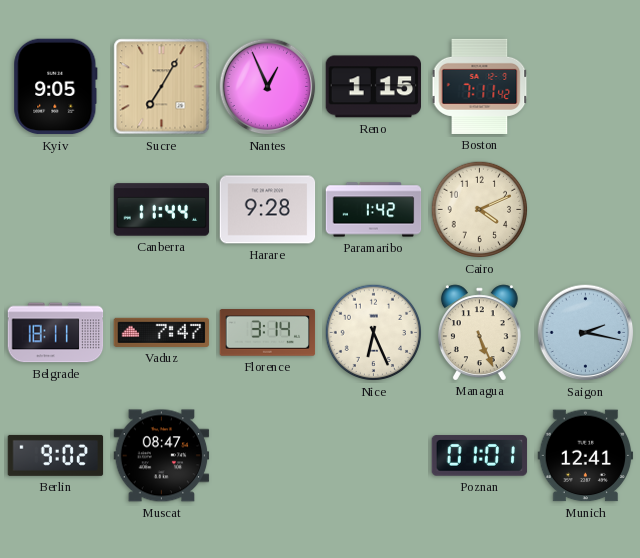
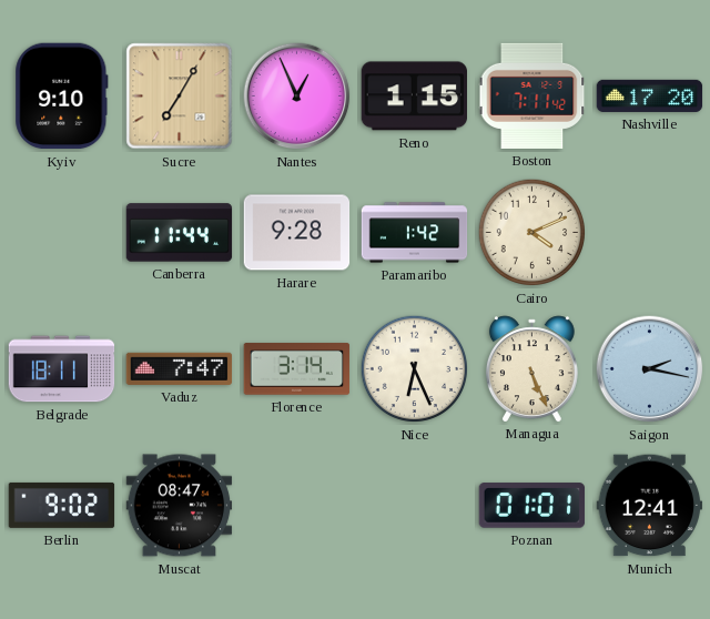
Kyiv: 9:05 -> 9:10
Nashville: none -> 17:20
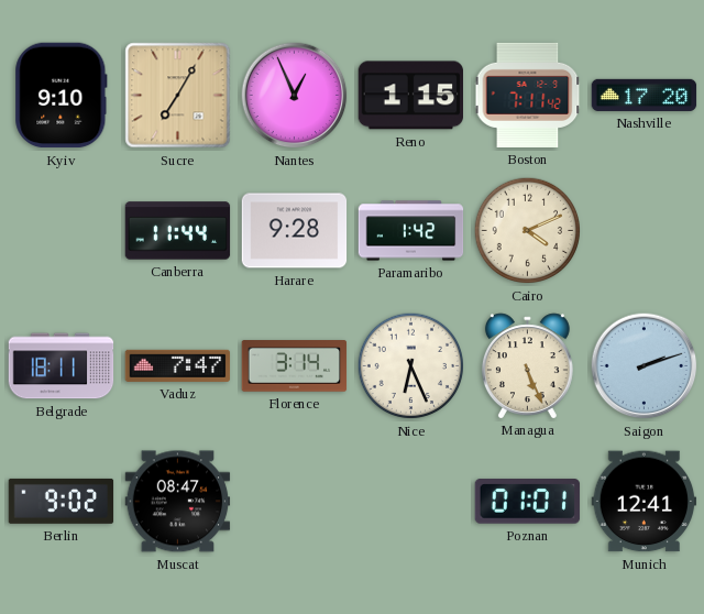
Saigon: 2:17 -> 2:12
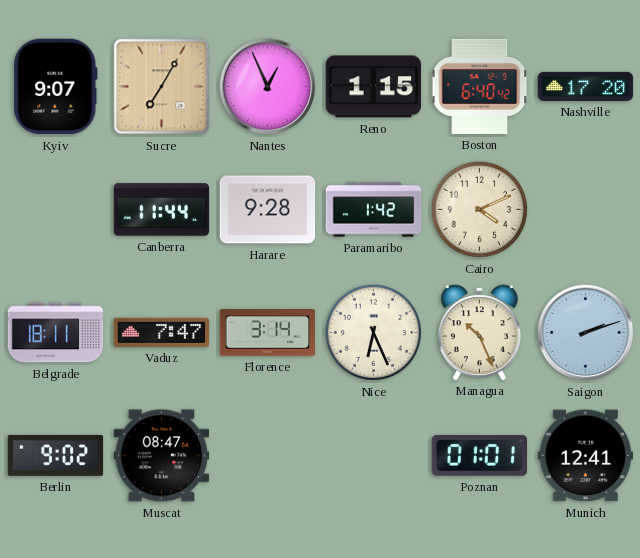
Kyiv: 9:10 -> 9:07
Boston: 7:11 -> 6:40
Managua: 5:26 -> 10:26
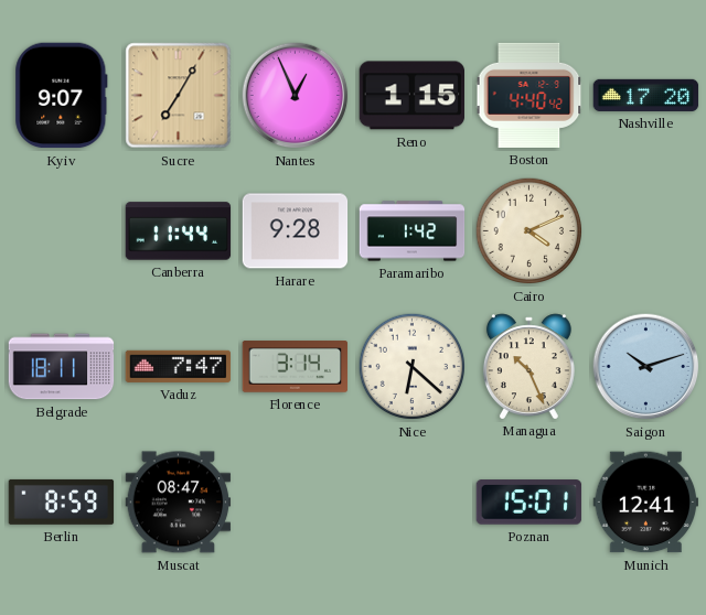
Boston: 6:40 -> 4:40
Nice: 6:26 -> 6:22
Saigon: 2:12 -> 10:12
Berlin: 9:02 -> 8:59
Poznan: 01:01 -> 15:01
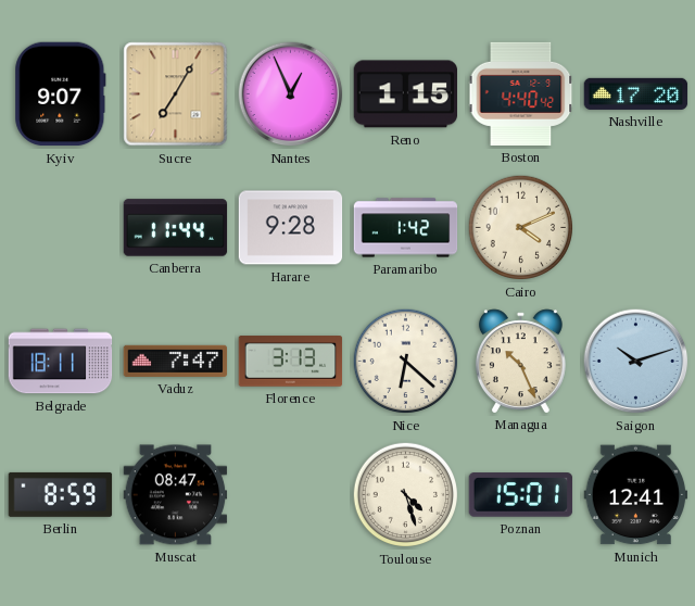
Florence: 3:14 -> 3:13
Toulouse: none -> 4:27
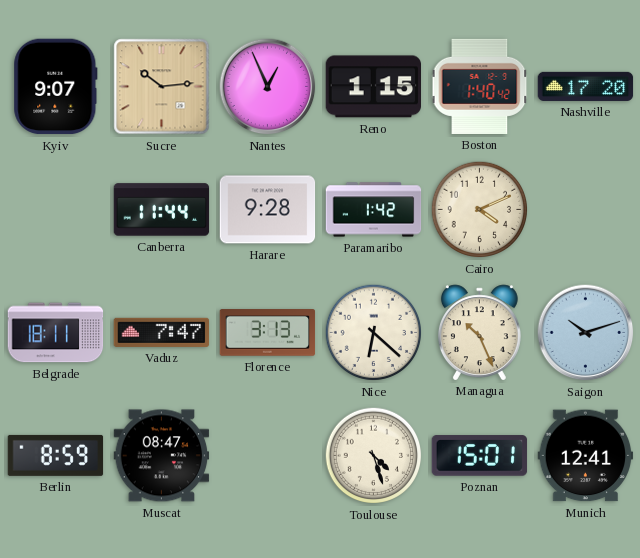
Sucre: 7:05 -> 10:14
Boston: 4:40 -> 1:40
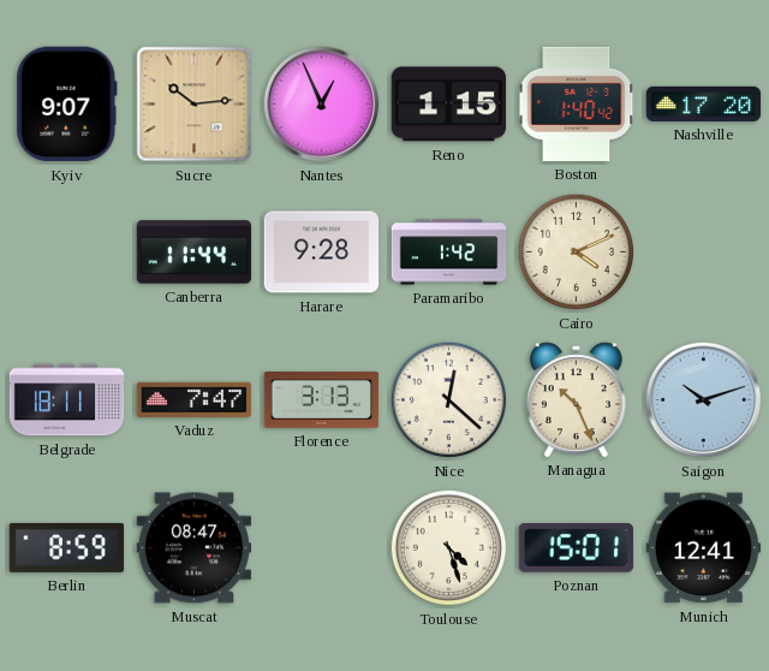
Nice: 6:22 -> 12:22
